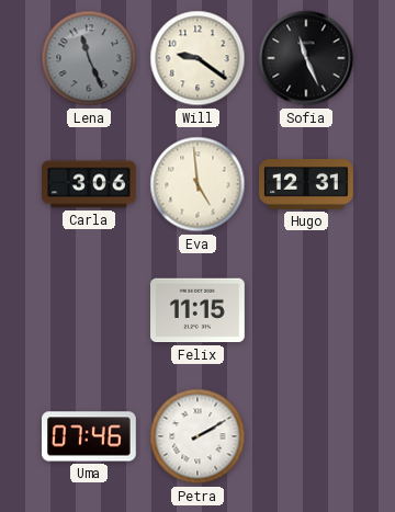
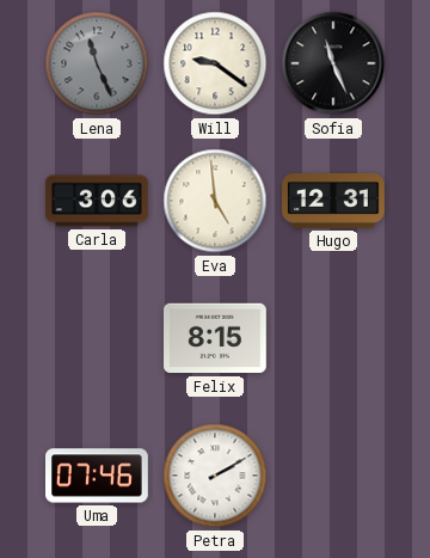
Felix: 11:15 -> 8:15
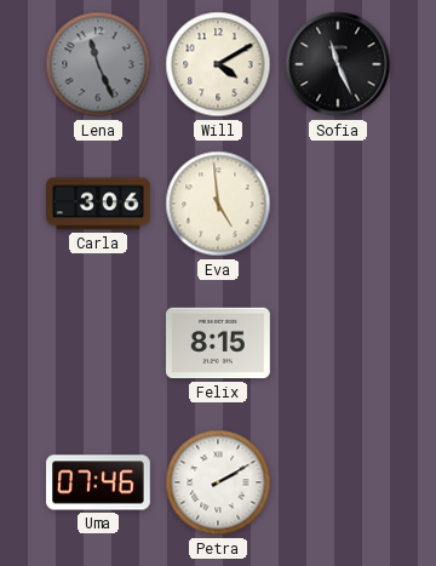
Will: 9:21 -> 4:10
Hugo: 12:31 -> none
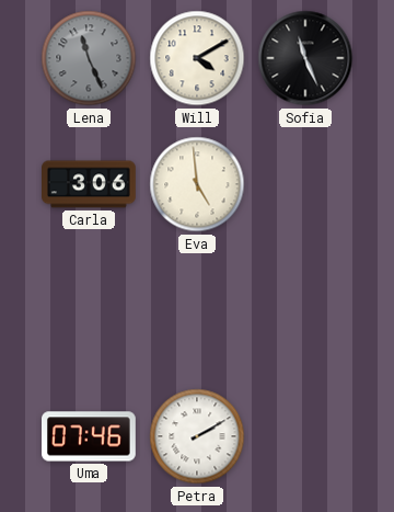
Felix: 8:15 -> none
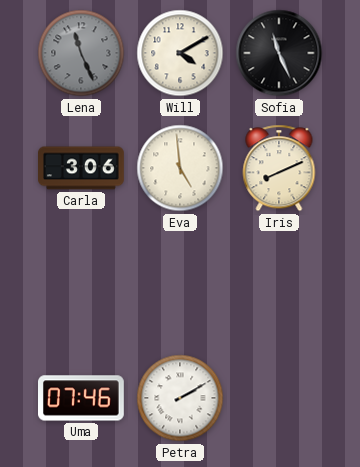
Iris: none -> 8:11
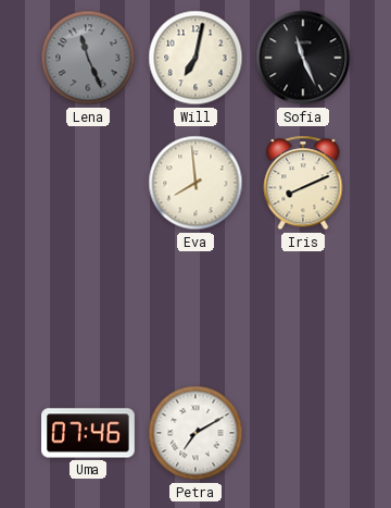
Will: 4:10 -> 7:02
Carla: 3:06 -> none
Eva: 4:59 -> 7:59
Petra: 2:10 -> 7:10
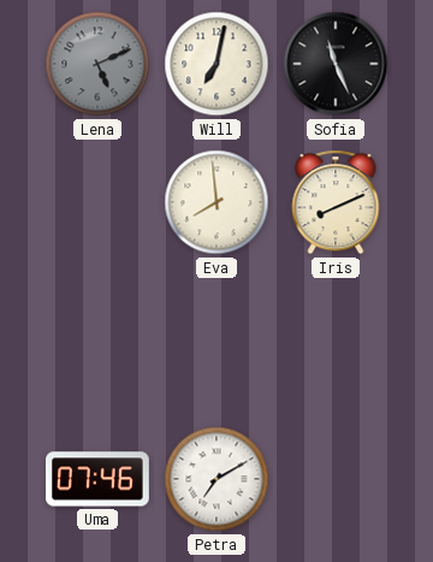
Lena: 11:26 -> 5:11
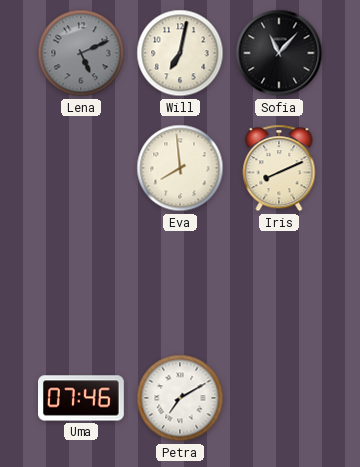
Sofia: 11:26 -> 11:07
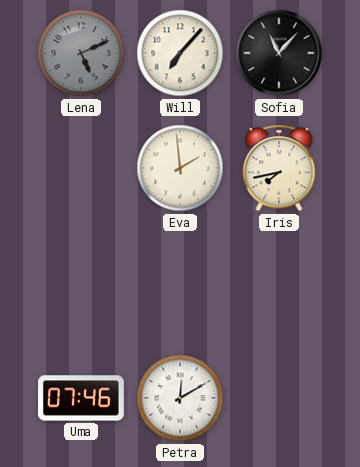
Will: 7:02 -> 7:07
Eva: 7:59 -> 1:59
Iris: 8:11 -> 7:43
Petra: 7:10 -> 12:10
